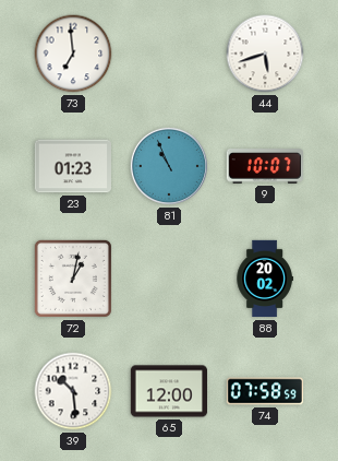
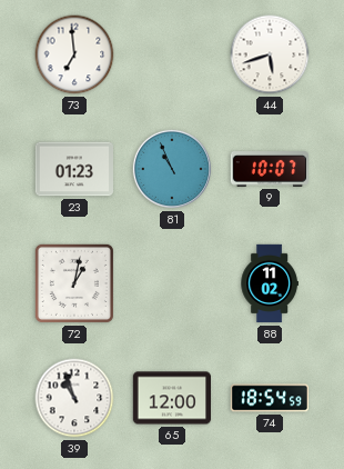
88: 20:02 -> 11:02
39: 10:29 -> 10:57
74: 07:58 -> 18:54
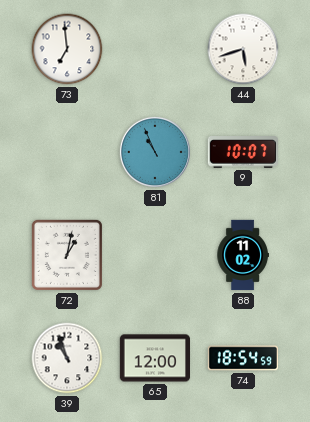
23: 01:23 -> none
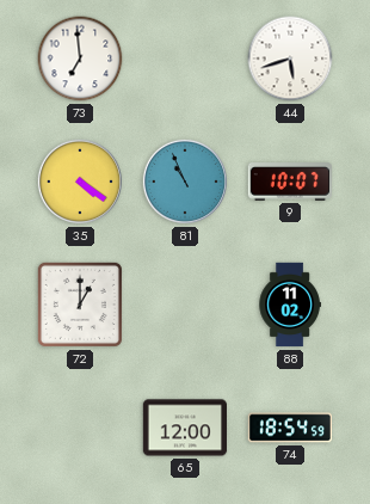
35: none -> 4:21
72: 1:02 -> 1:00
39: 10:57 -> none
